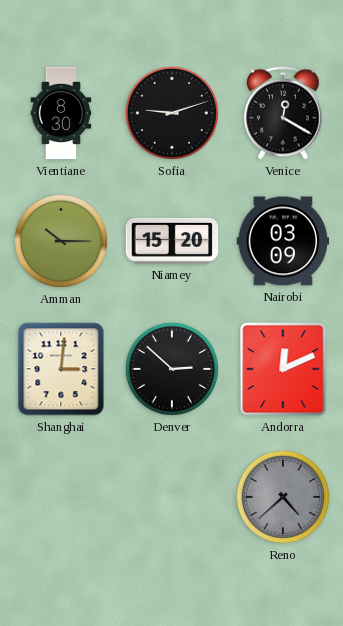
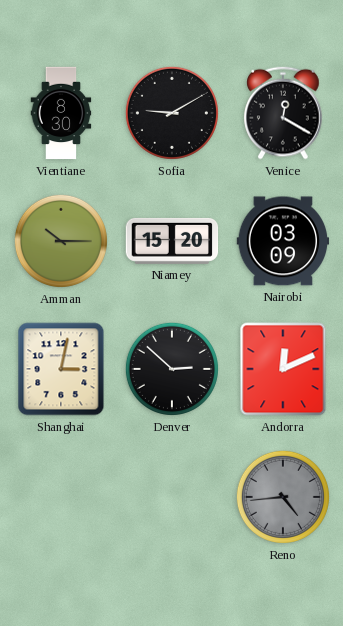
Sofia: 9:12 -> 9:10
Shanghai: 3:01 -> 3:02
Reno: 4:38 -> 4:44
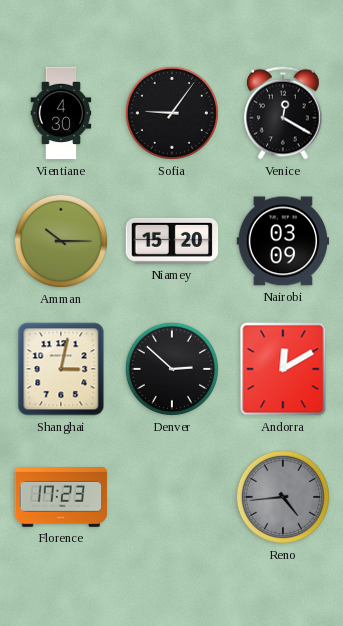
Vientiane: 8:30 -> 4:30
Sofia: 9:10 -> 9:06
Andorra: 12:11 -> 12:10
Florence: none -> 17:23
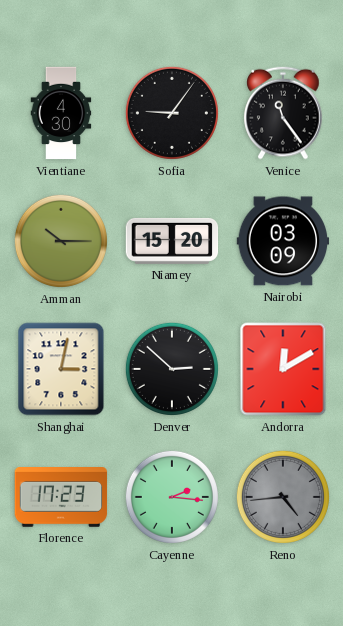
Venice: 12:20 -> 11:24
Cayenne: none -> 2:16
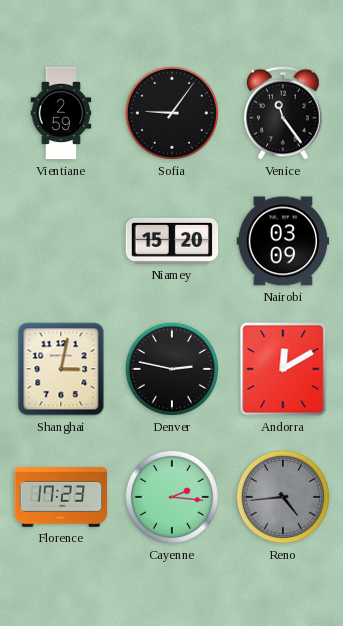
Vientiane: 4:30 -> 2:59
Amman: 10:15 -> none
Denver: 2:52 -> 2:47
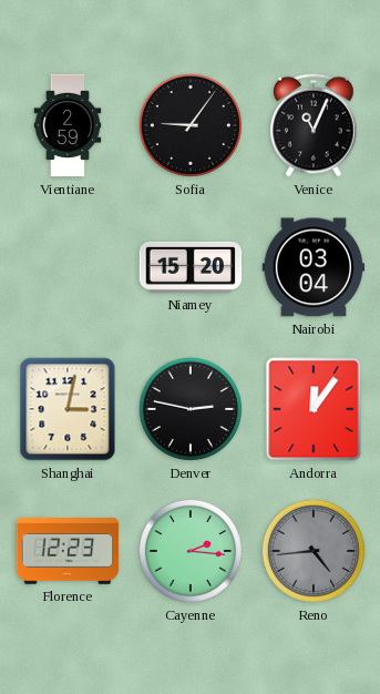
Venice: 11:24 -> 11:04
Nairobi: 03:09 -> 03:04
Andorra: 12:10 -> 12:06
Florence: 17:23 -> 12:23
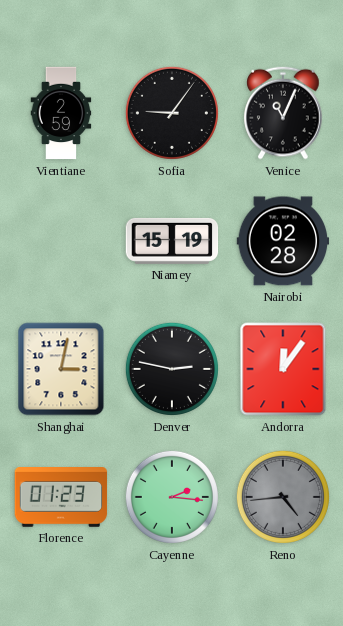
Niamey: 15:20 -> 15:19
Nairobi: 03:04 -> 02:28
Florence: 12:23 -> 01:23
